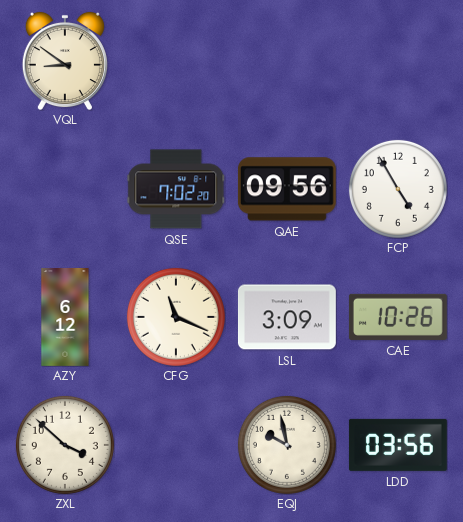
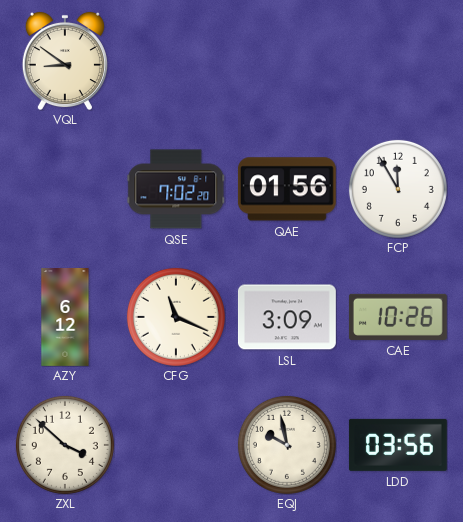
QAE: 09:56 -> 01:56
FCP: 4:55 -> 11:55
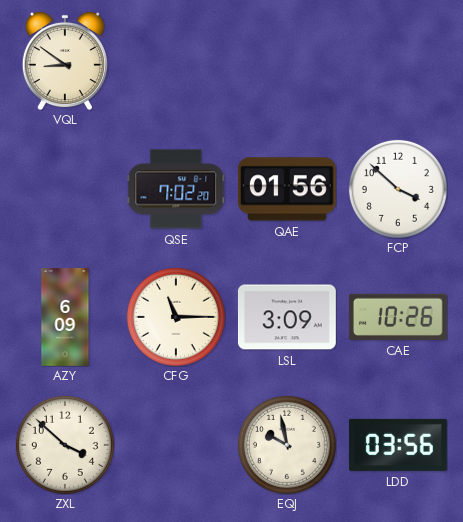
FCP: 11:55 -> 3:52
AZY: 6:12 -> 6:09
CFG: 11:19 -> 11:15
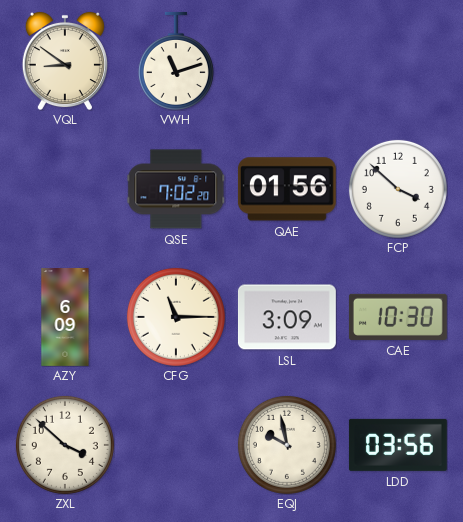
VWH: none -> 11:12
CAE: 10:26 -> 10:30
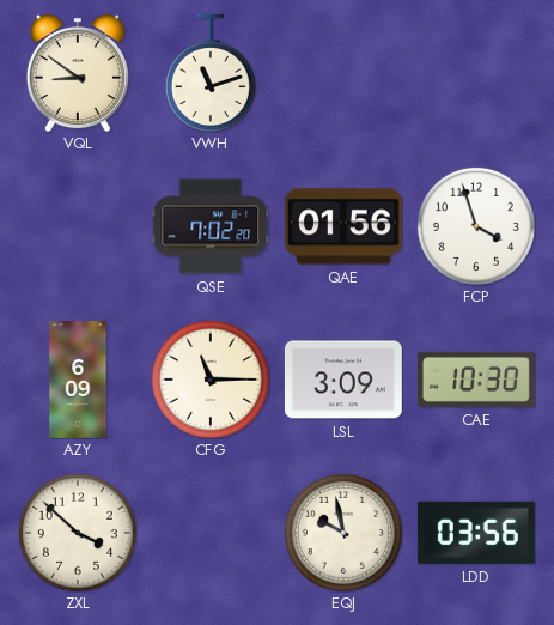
FCP: 3:52 -> 3:57
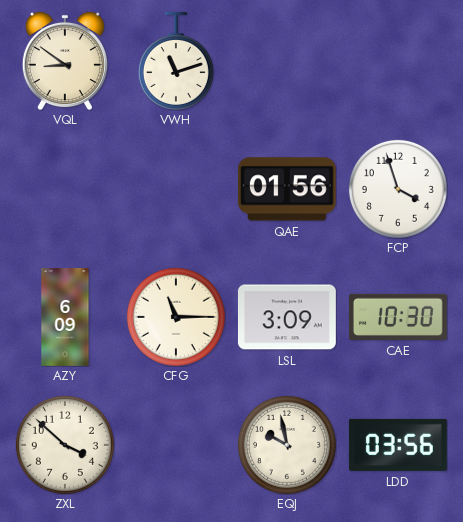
QSE: 7:02 -> none
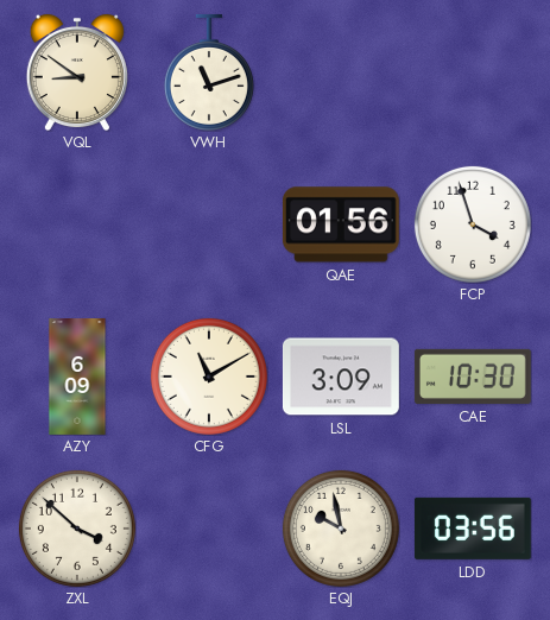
CFG: 11:15 -> 11:10
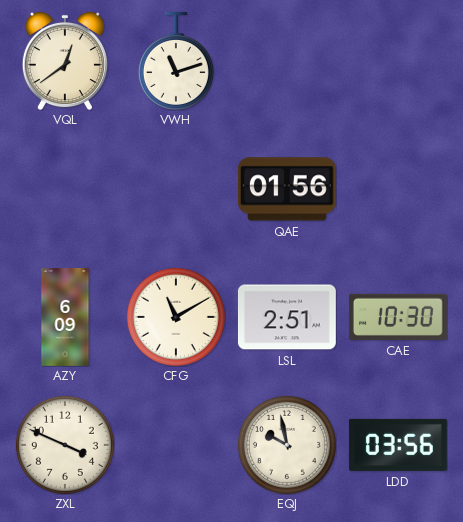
VQL: 8:51 -> 12:39
FCP: 3:57 -> none
LSL: 3:09 -> 2:51
ZXL: 3:52 -> 3:49
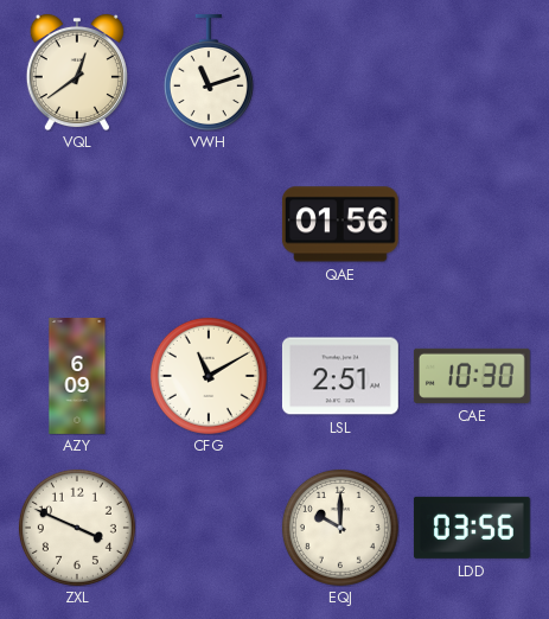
EQJ: 9:58 -> 10:00
